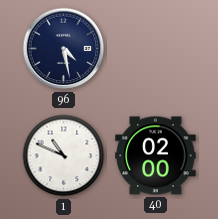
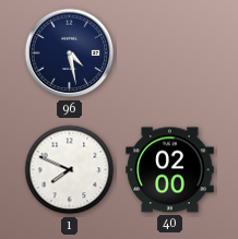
1: 10:49 -> 7:49
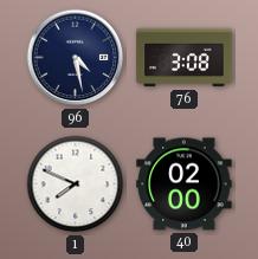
76: none -> 3:08
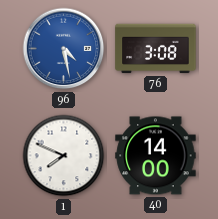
96 dial: navy -> blue
40: 02:00 -> 14:00
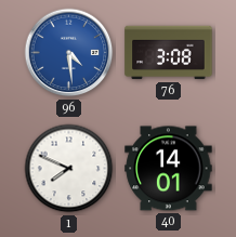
96: 4:28 -> 4:29
40: 14:00 -> 14:01
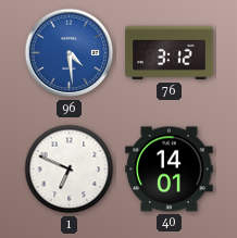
76: 3:08 -> 3:12
1: 7:49 -> 6:49
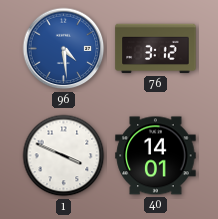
1: 6:49 -> 3:49
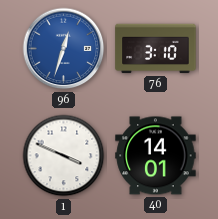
96: 4:29 -> 12:33
76: 3:12 -> 3:10
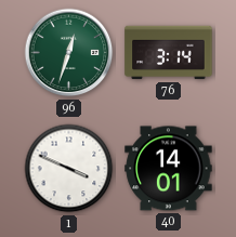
96 dial: blue -> green
76: 3:10 -> 3:14
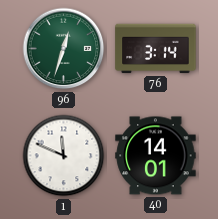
1: 3:49 -> 11:49
